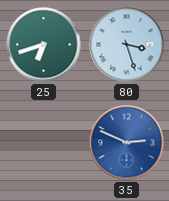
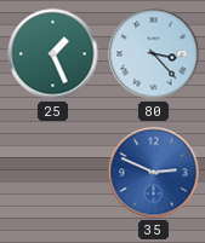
25: 6:42 -> 1:26
80: 3:27 -> 3:23
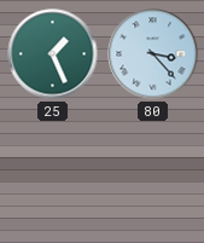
35: 2:49 -> none
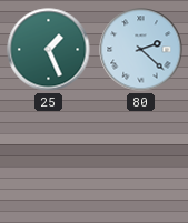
80: 3:23 -> 2:22
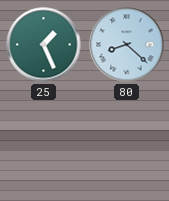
80: 2:22 -> 8:22
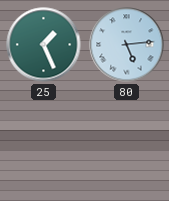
80: 8:22 -> 5:14
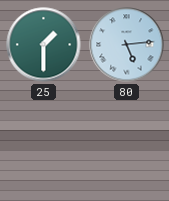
25: 1:26 -> 1:30
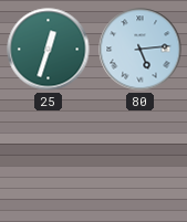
25: 1:30 -> 12:33
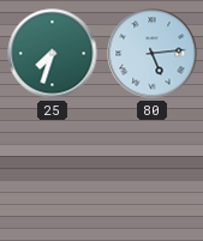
25: 12:33 -> 7:33
